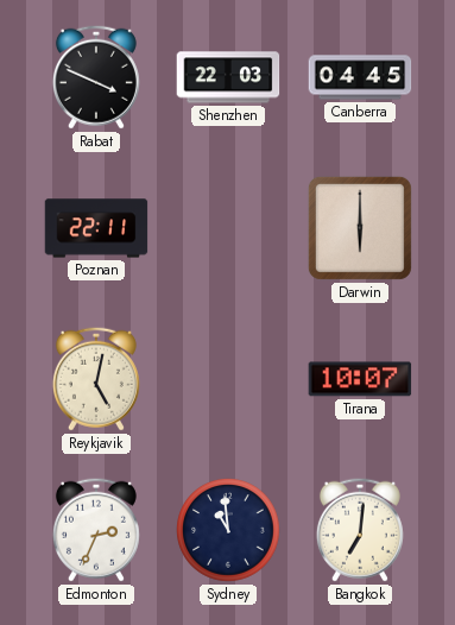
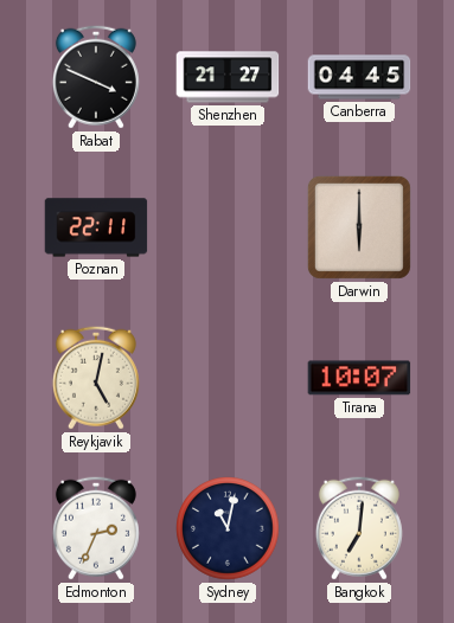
Shenzhen: 22:03 -> 21:27
Sydney: 10:59 -> 11:02
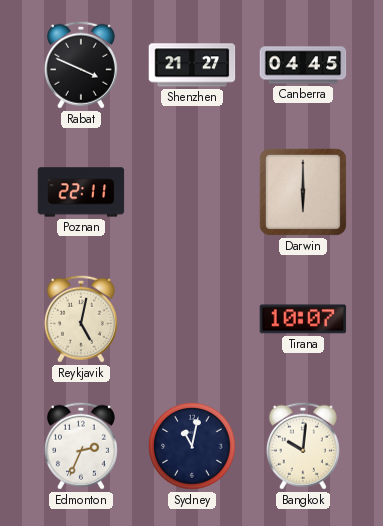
Bangkok: 7:01 -> 10:01
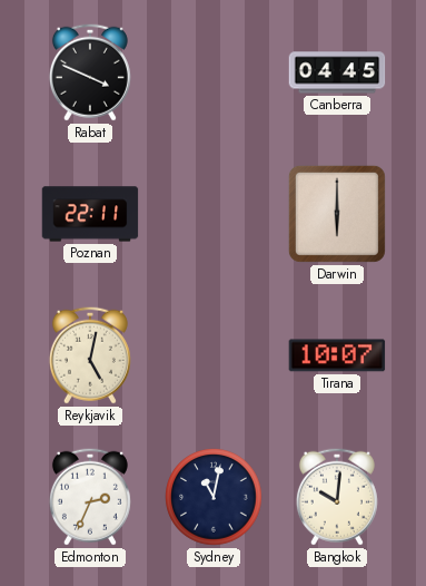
Shenzhen: 21:27 -> none
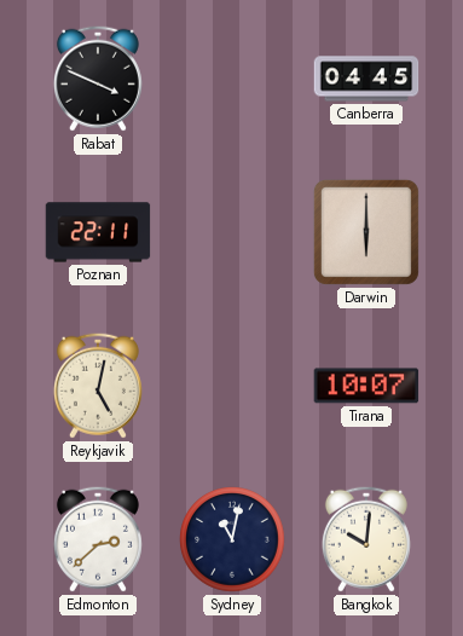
Edmonton: 2:34 -> 2:38
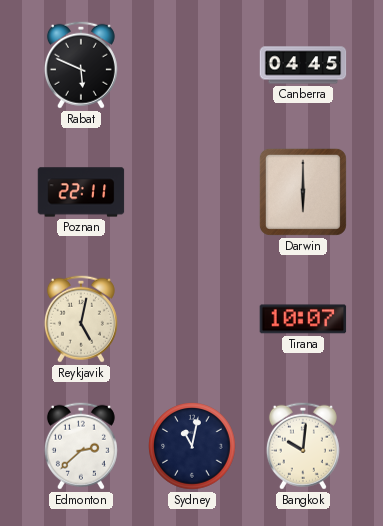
Rabat: 3:49 -> 5:49
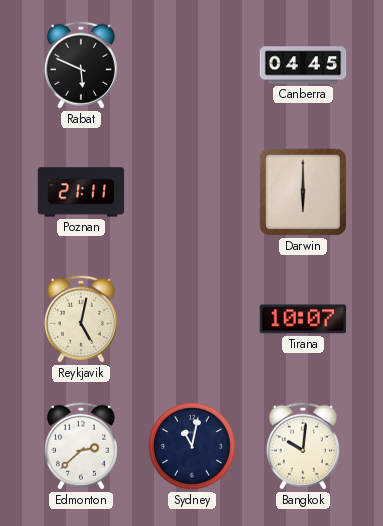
Poznan: 22:11 -> 21:11
